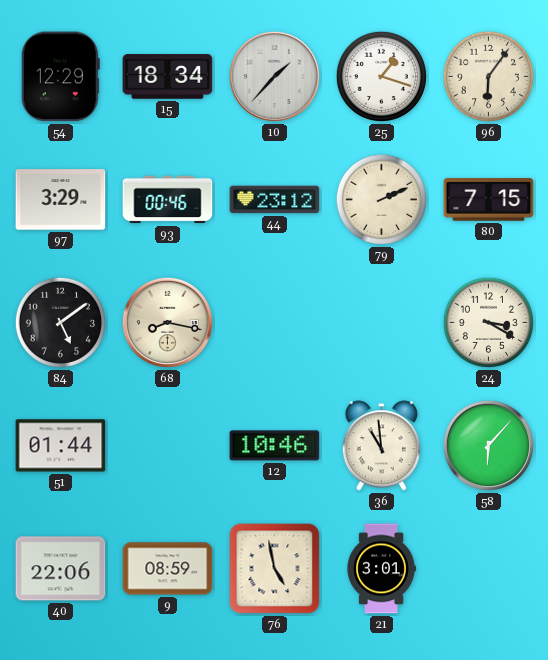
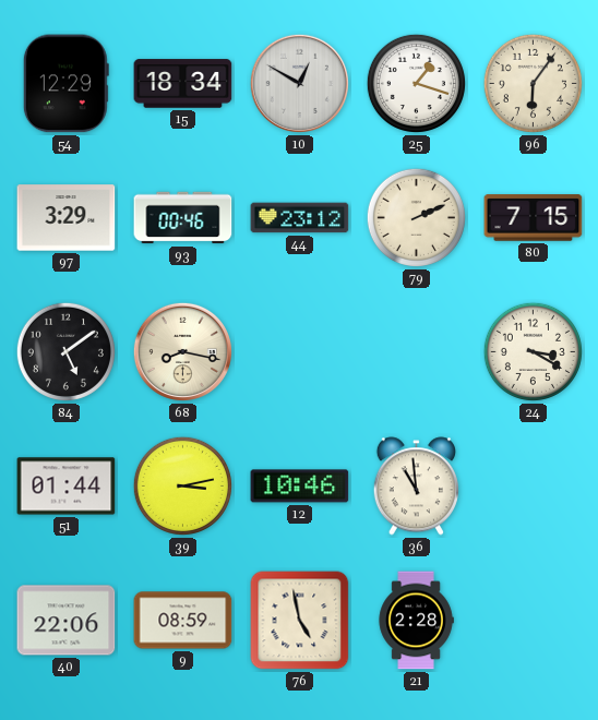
10: 1:37 -> 12:50
39: none -> 3:13
58: 6:07 -> none
21: 3:01 -> 2:28
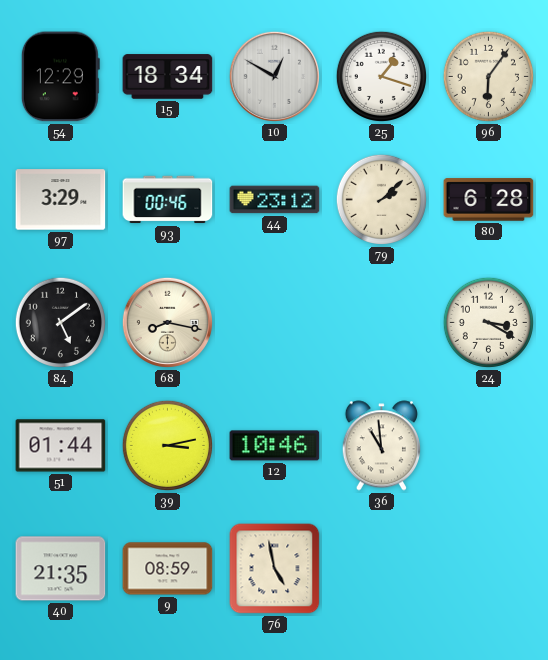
79: 2:11 -> 2:08
80: 7:15 -> 6:28
40: 22:06 -> 21:35
21: 2:28 -> none
